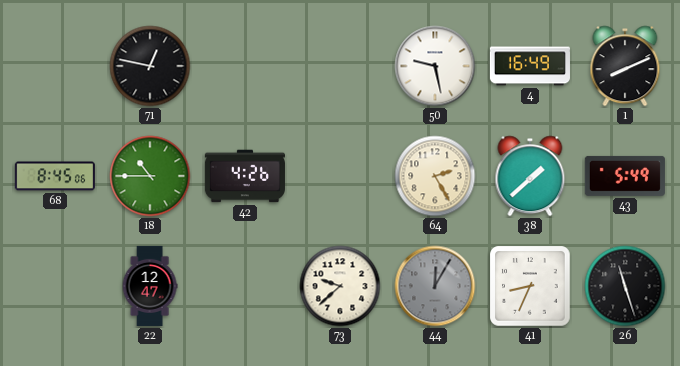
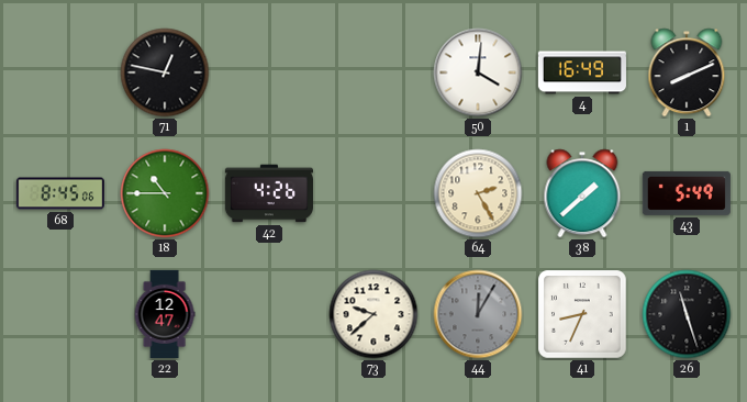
50: 9:28 -> 4:01
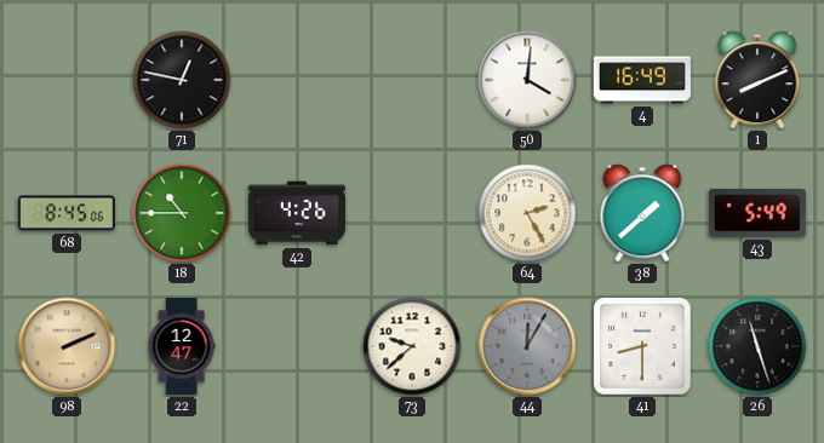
98: none -> 2:11
41: 8:34 -> 8:30
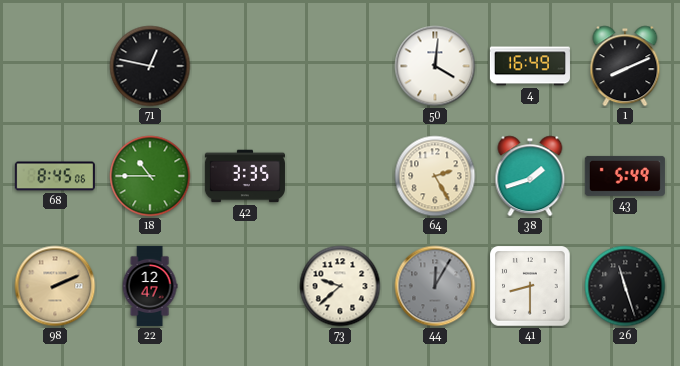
42: 4:26 -> 3:35
38: 1:38 -> 1:42
